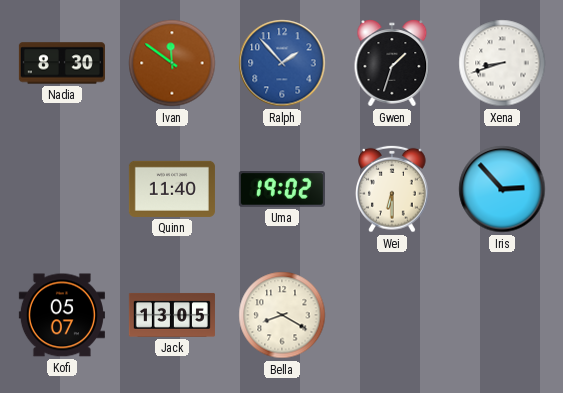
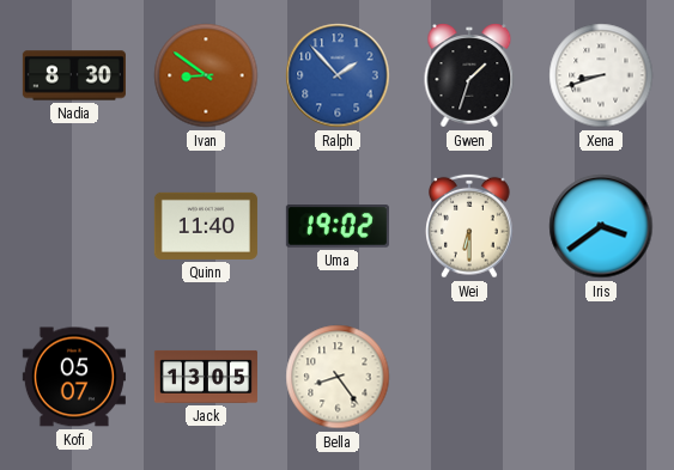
Ivan: 11:51 -> 8:51
Iris: 2:53 -> 3:39
Bella: 8:20 -> 8:24
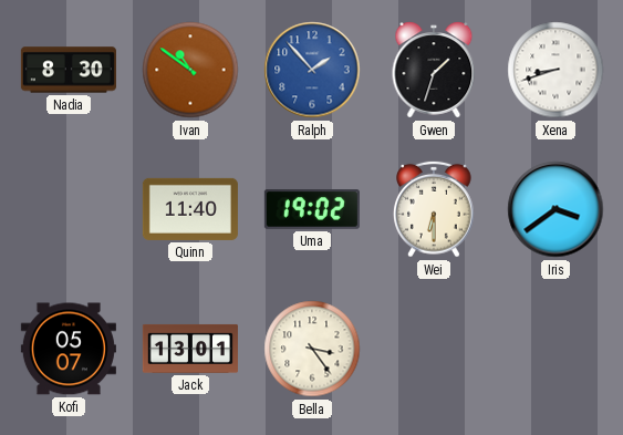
Ivan: 8:51 -> 10:51
Jack: 13:05 -> 13:01
Bella: 8:24 -> 3:24
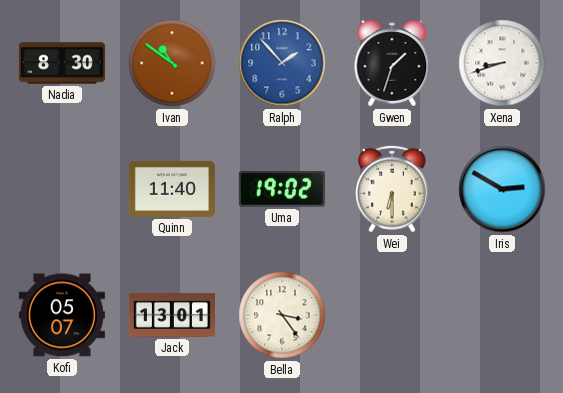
Iris: 3:39 -> 2:50
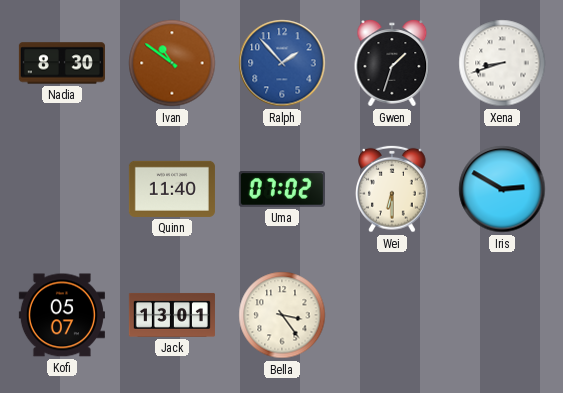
Uma: 19:02 -> 07:02
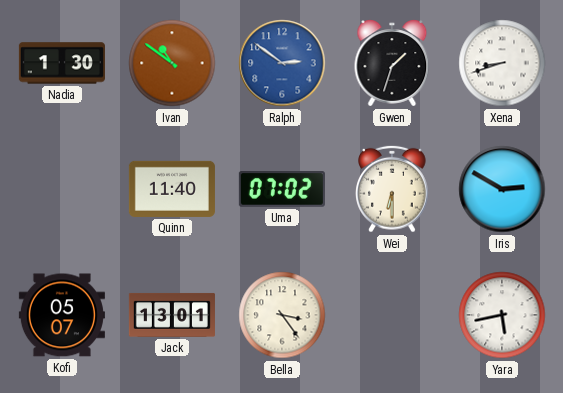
Nadia: 8:30 -> 1:30
Ralph: 1:53 -> 2:51
Yara: none -> 5:43
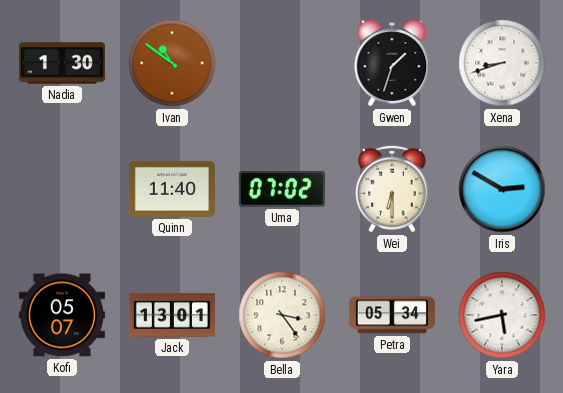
Ralph: 2:51 -> none
Petra: none -> 05:34
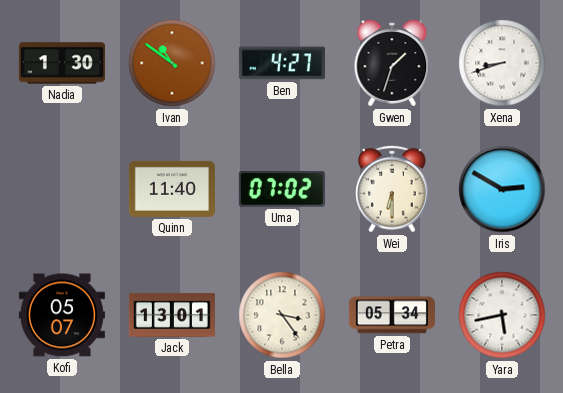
Ben: none -> 4:27
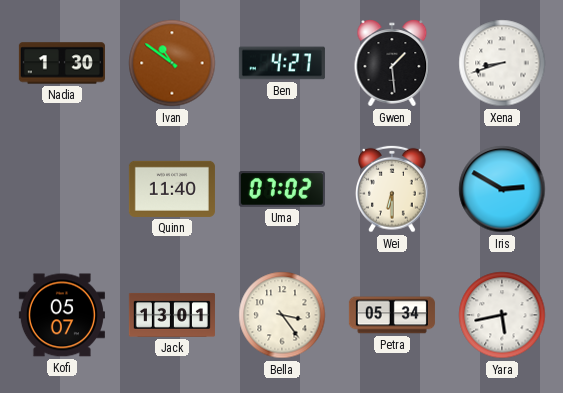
Gwen: 1:33 -> 1:29
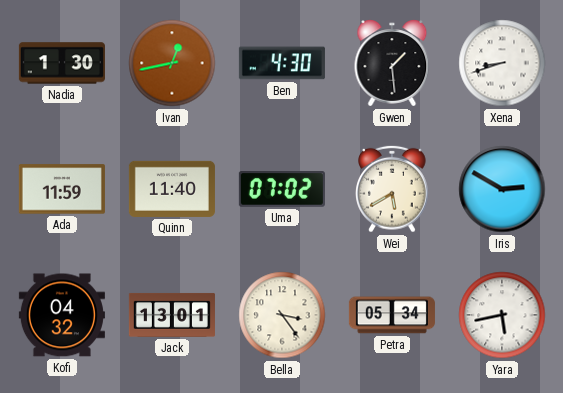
Ivan: 10:51 -> 12:43
Ben: 4:27 -> 4:30
Ada: none -> 11:59
Wei: 6:30 -> 5:40
Kofi: 05:07 -> 04:32
